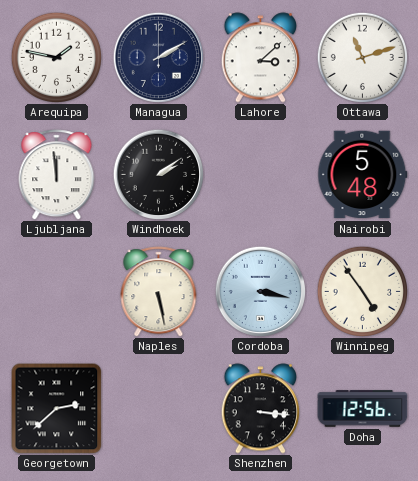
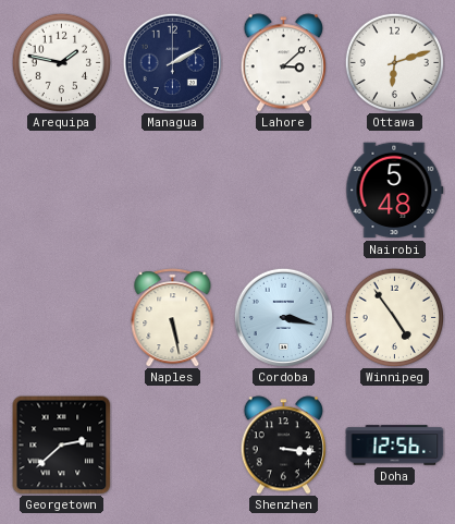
Ottawa: 11:12 -> 6:12
Ljubljana: 11:59 -> none
Windhoek: 2:09 -> none
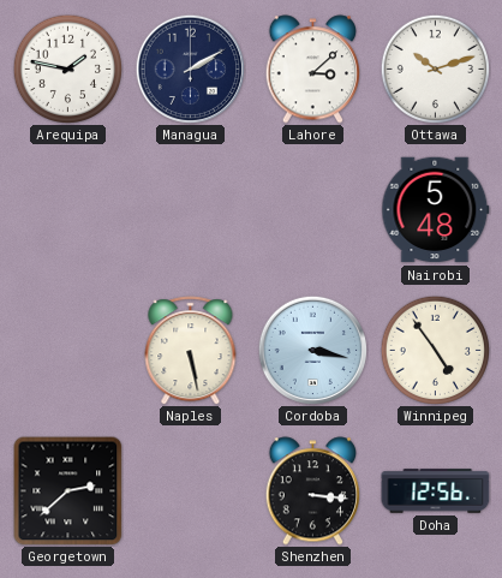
Ottawa: 6:12 -> 10:12
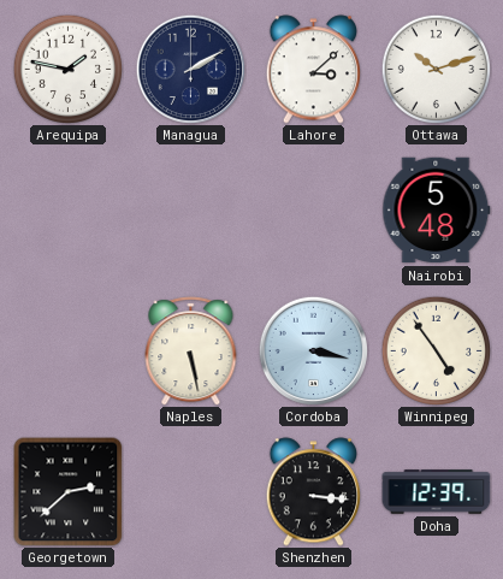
Doha: 12:56 -> 12:39
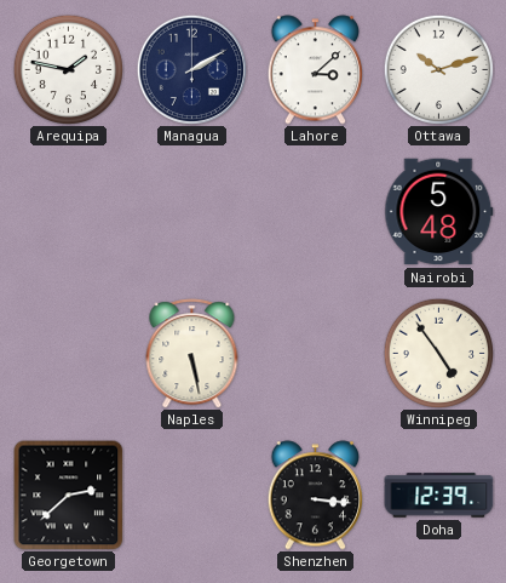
Cordoba: 3:17 -> none
